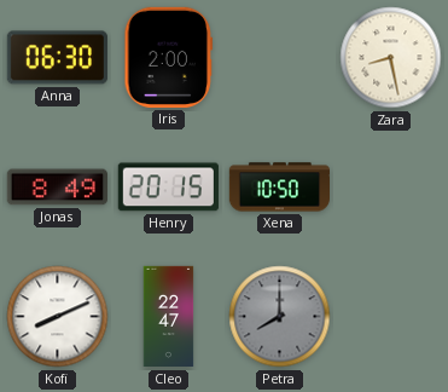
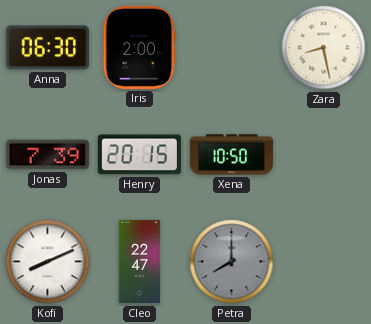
Jonas: 8:49 -> 7:39
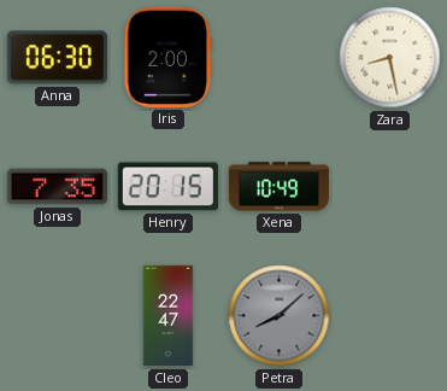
Jonas: 7:39 -> 7:35
Xena: 10:50 -> 10:49
Kofi: 8:11 -> none
Petra: 8:00 -> 8:08
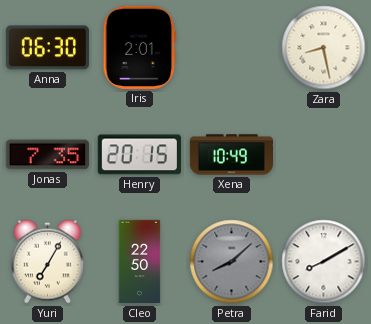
Iris: 2:00 -> 2:01
Yuri: none -> 7:05
Cleo: 22:47 -> 22:50
Farid: none -> 8:10
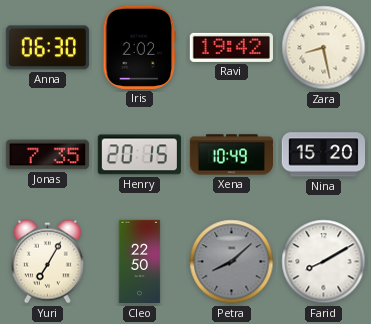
Iris: 2:01 -> 2:02
Ravi: none -> 19:42
Nina: none -> 15:20
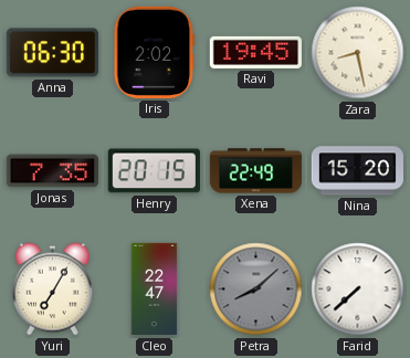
Ravi: 19:42 -> 19:45
Xena: 10:49 -> 22:49
Cleo: 22:50 -> 22:47
Farid: 8:10 -> 7:38
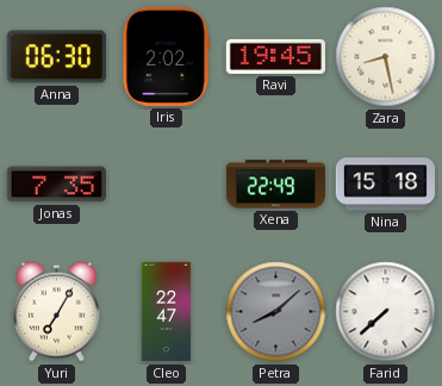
Henry: 20:15 -> none
Nina: 15:20 -> 15:18
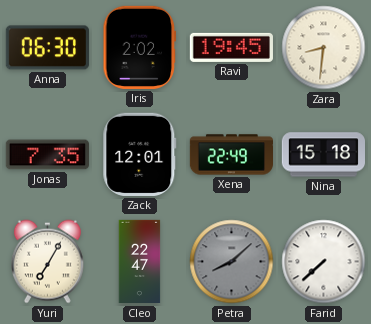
Zara: 8:28 -> 8:31
Zack: none -> 12:01
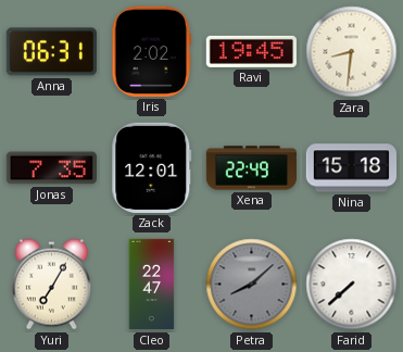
Anna: 06:30 -> 06:31
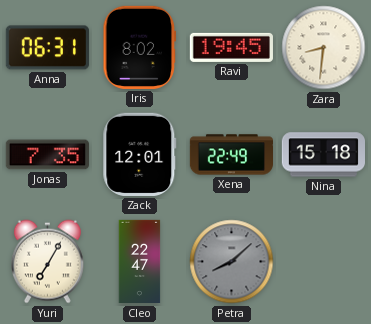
Iris: 2:02 -> 8:02
Farid: 7:38 -> none
